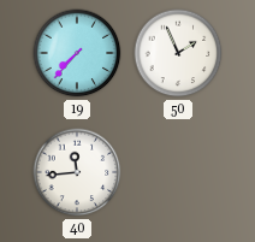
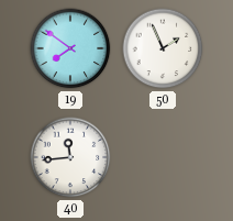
19: 7:37 -> 7:51
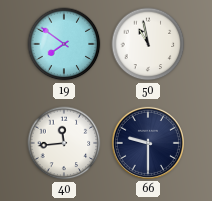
50: 1:56 -> 10:58
66: none -> 9:30
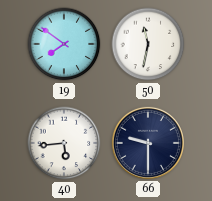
50: 10:58 -> 11:32
40: 11:44 -> 5:44
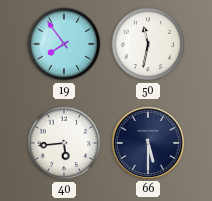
19: 7:51 -> 7:54
66: 9:30 -> 5:30
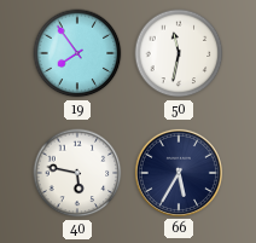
40: 5:44 -> 5:47
66: 5:30 -> 5:35
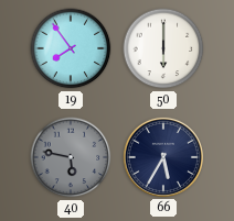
50: 11:32 -> 6:00
40 dial: white -> grey
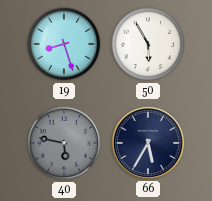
19: 7:54 -> 8:27
50: 6:00 -> 5:55
